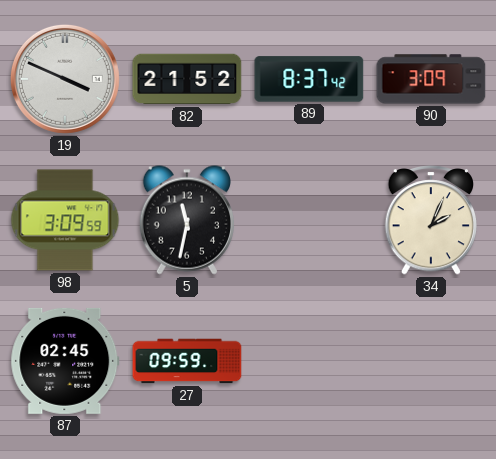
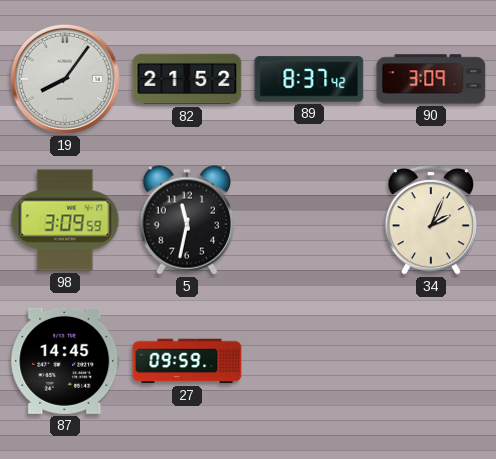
19: 3:49 -> 8:06
87: 02:45 -> 14:45
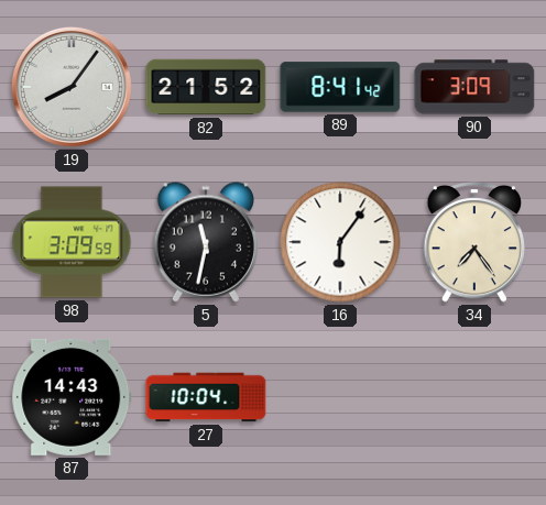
89: 8:37 -> 8:41
16: none -> 6:06
34: 2:04 -> 7:24
87: 14:45 -> 14:43
27: 09:59 -> 10:04
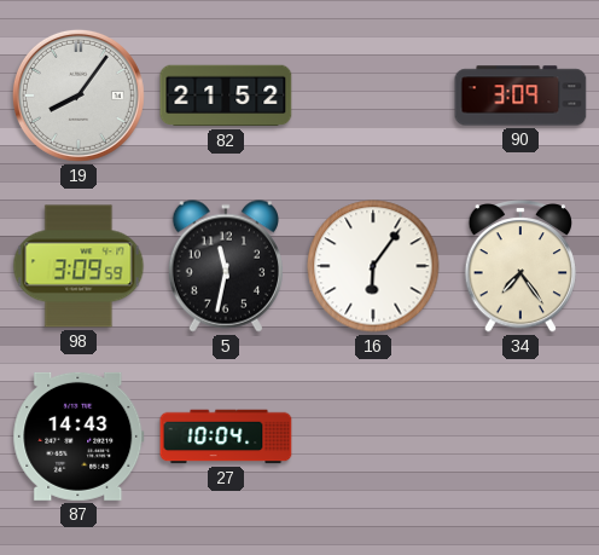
89: 8:41 -> none
